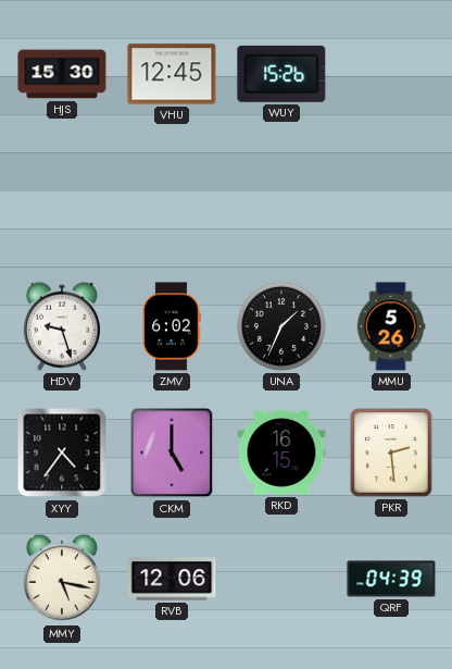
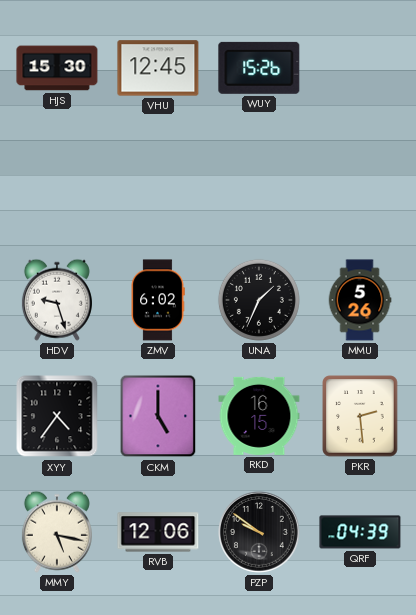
PZP: none -> 9:51
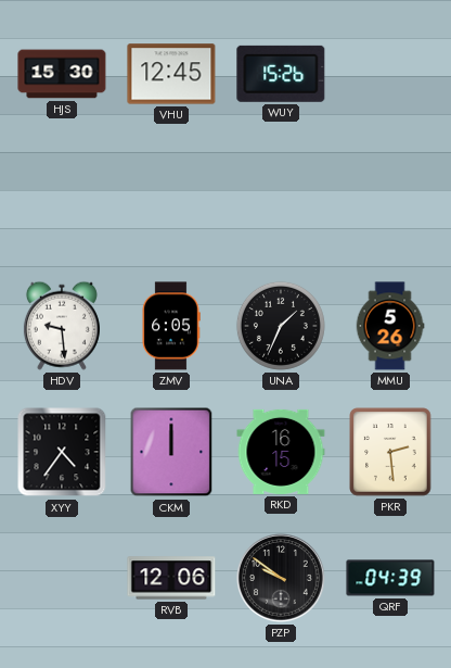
HDV: 9:27 -> 9:29
ZMV: 6:02 -> 6:05
CKM: 5:00 -> 12:00
MMY: 5:17 -> none
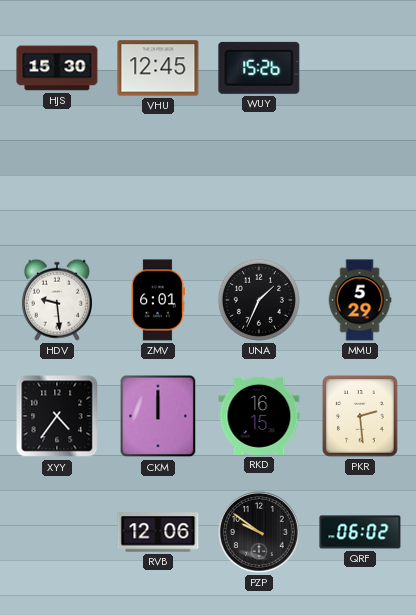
ZMV: 6:05 -> 6:01
MMU: 5:26 -> 5:29
QRF: 04:39 -> 06:02
